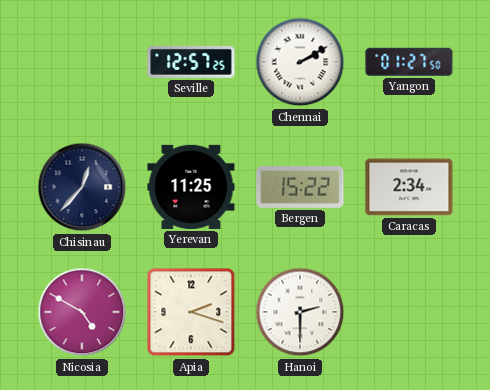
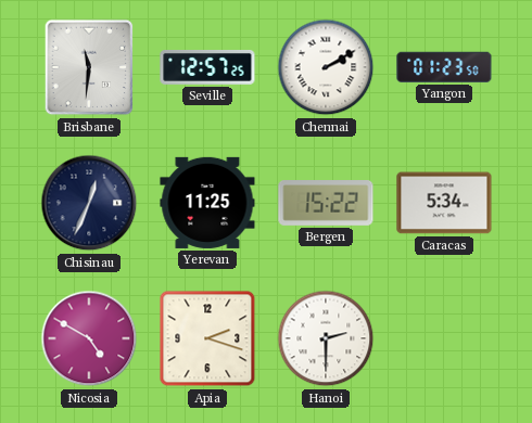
Brisbane: none -> 11:31
Yangon: 01:27 -> 01:23
Chisinau: 12:37 -> 12:34
Caracas: 2:34 -> 5:34
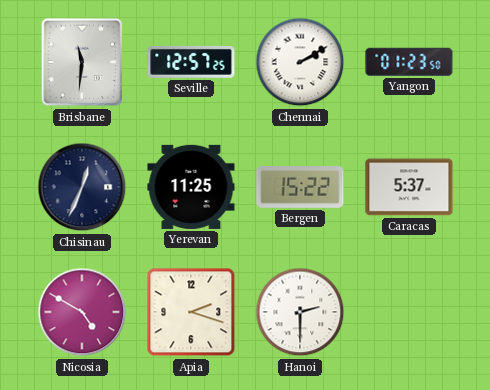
Caracas: 5:34 -> 5:37
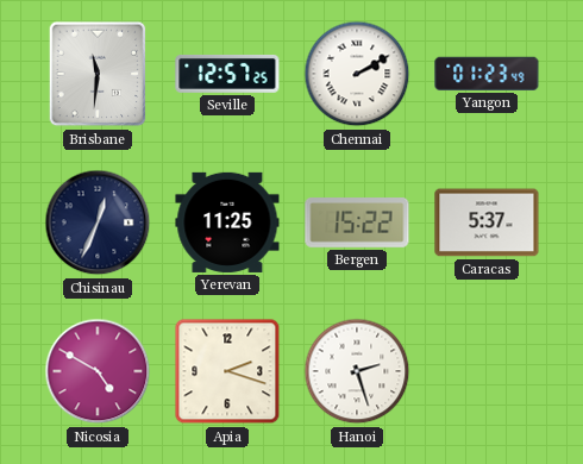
Yangon: 01:23:50 -> 01:23:49
Hanoi: 2:30 -> 2:27
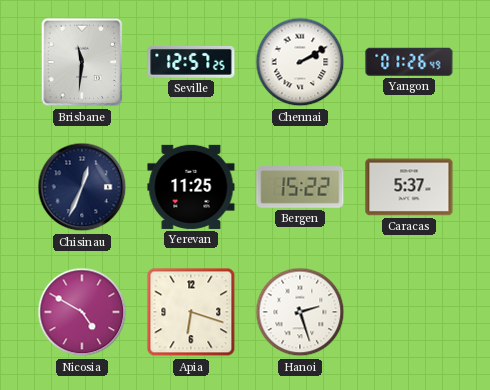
Yangon: 01:23 -> 01:26
Apia: 2:18 -> 6:18
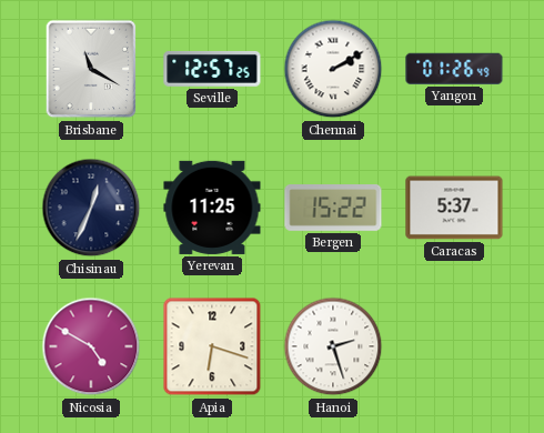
Brisbane: 11:31 -> 11:20
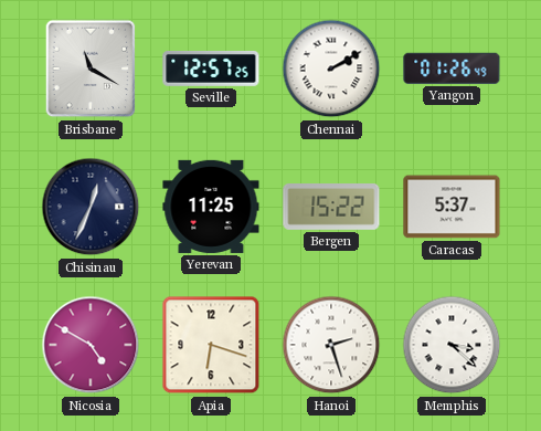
Memphis: none -> 3:22
